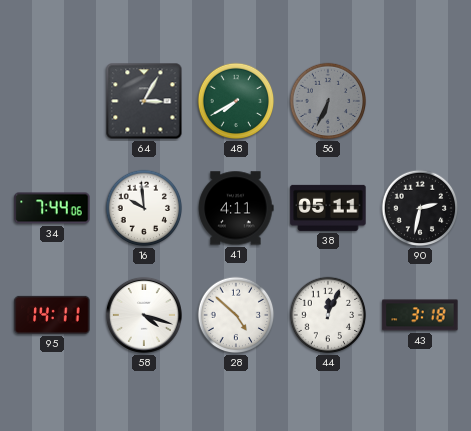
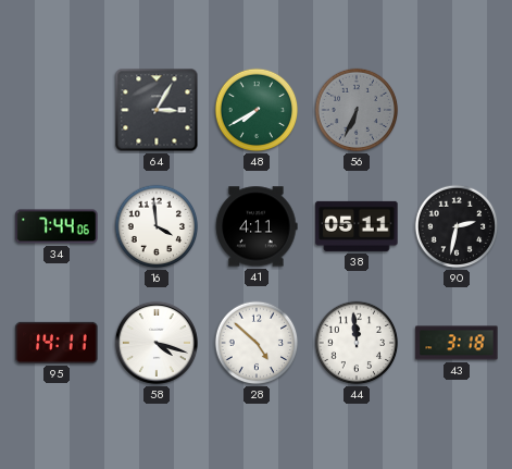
16: 9:59 -> 3:59
44: 12:04 -> 11:59
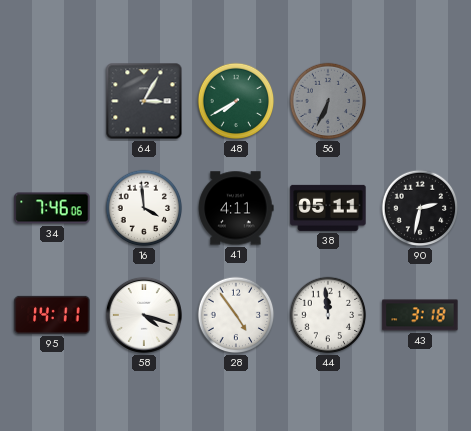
34: 7:44 -> 7:46
28: 4:52 -> 4:54
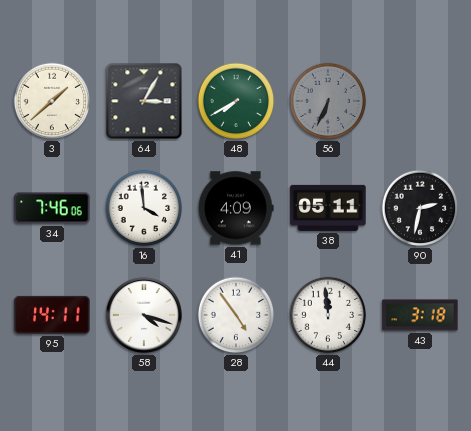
3: none -> 1:38
41: 4:11 -> 4:09
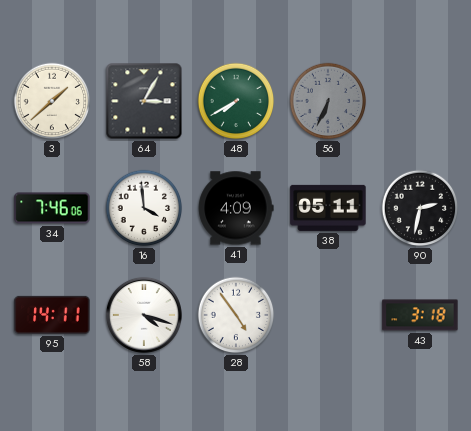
44: 11:59 -> none
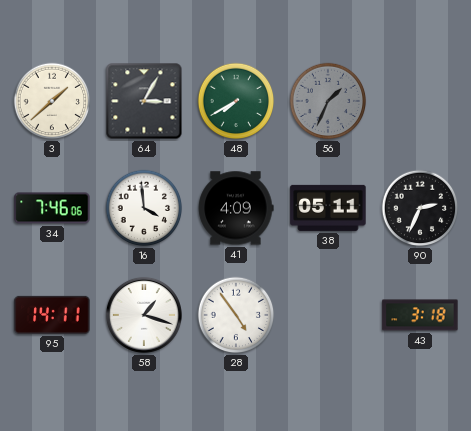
56: 6:34 -> 1:34
90: 2:32 -> 2:34
58: 4:18 -> 1:18
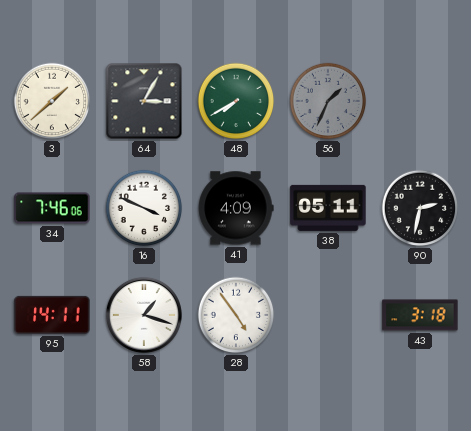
16: 3:59 -> 3:49
90: 2:34 -> 2:32
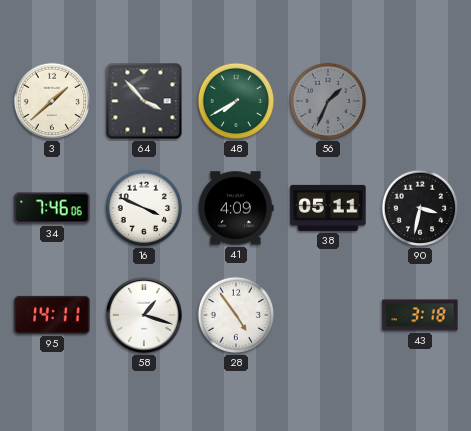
64: 3:05 -> 3:53
90: 2:32 -> 3:32
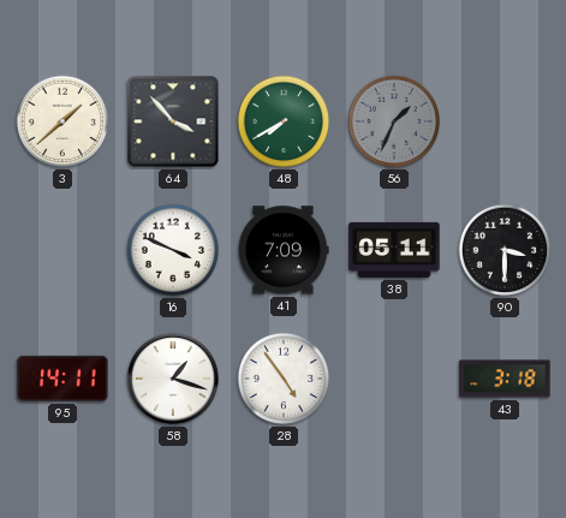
34: 7:46 -> none
41: 4:09 -> 7:09
90: 3:32 -> 3:30
